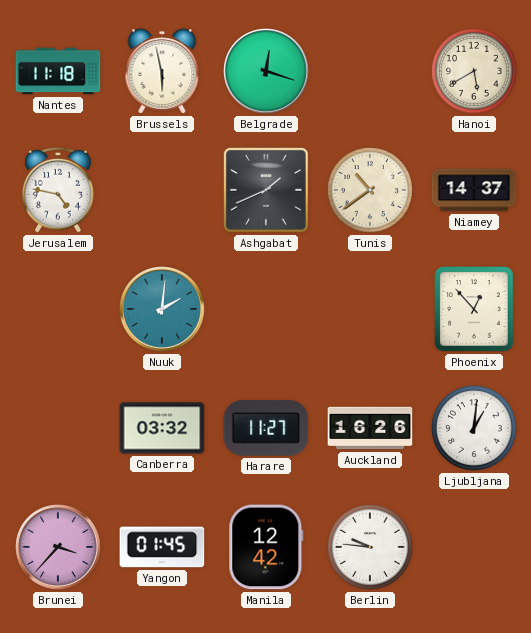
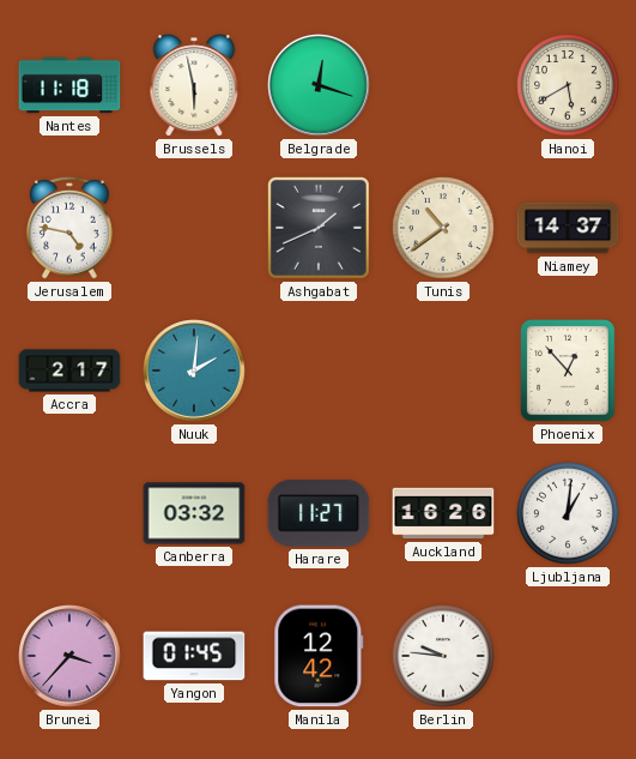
Accra: none -> 2:17
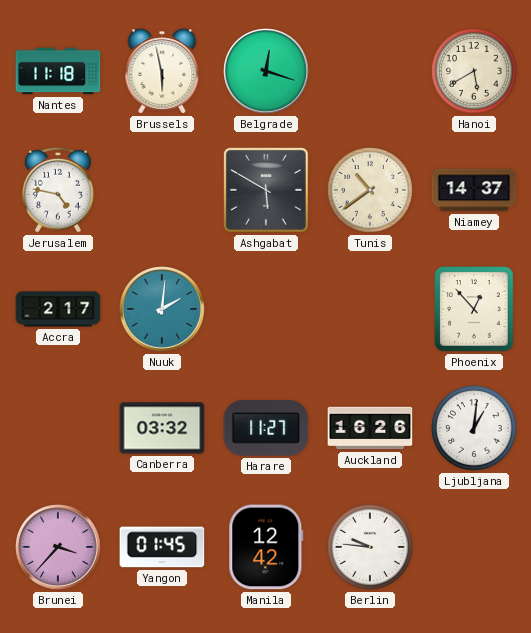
Ashgabat: 1:41 -> 5:50
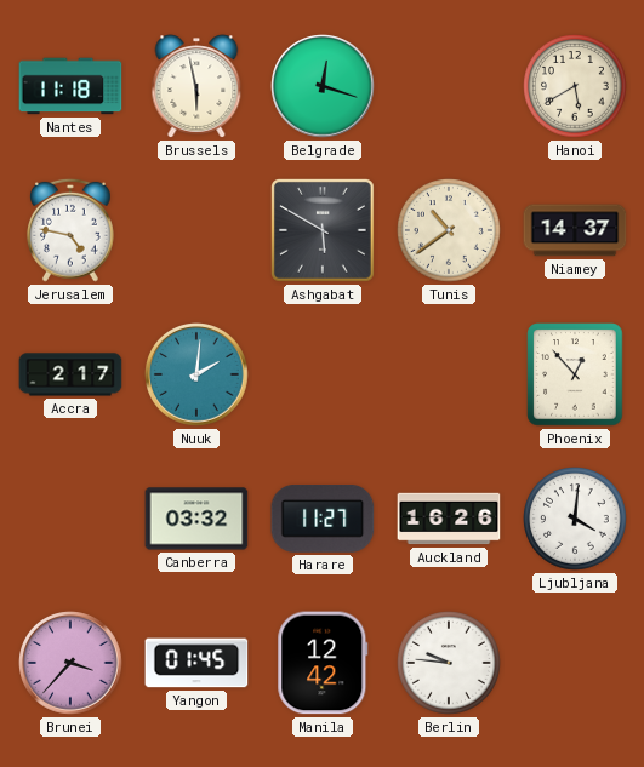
Ljubljana: 1:01 -> 4:01
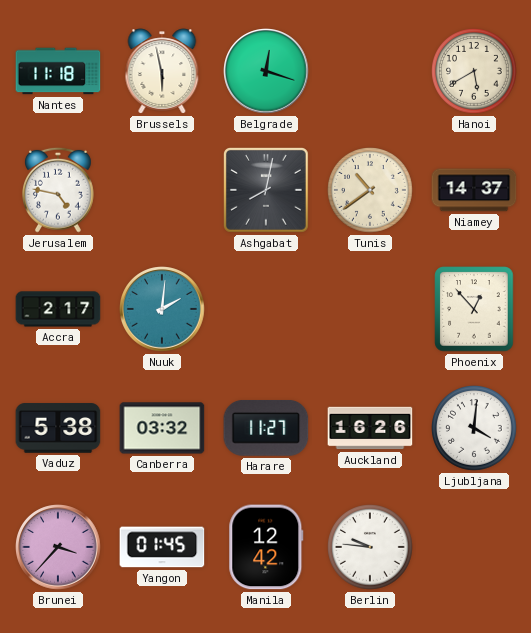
Ashgabat: 5:50 -> 8:02
Vaduz: none -> 5:38
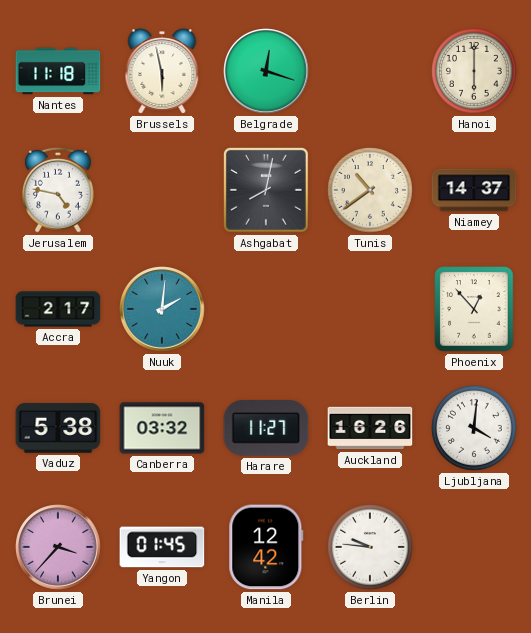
Hanoi: 5:40 -> 6:00
